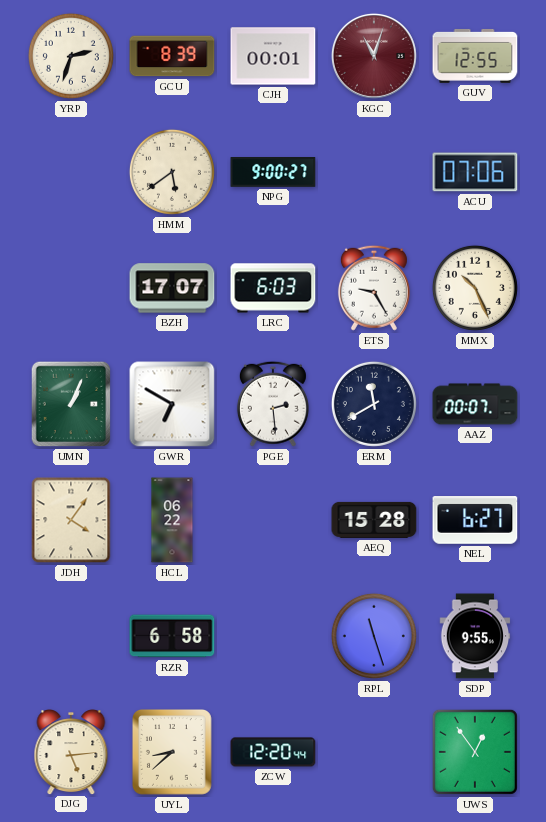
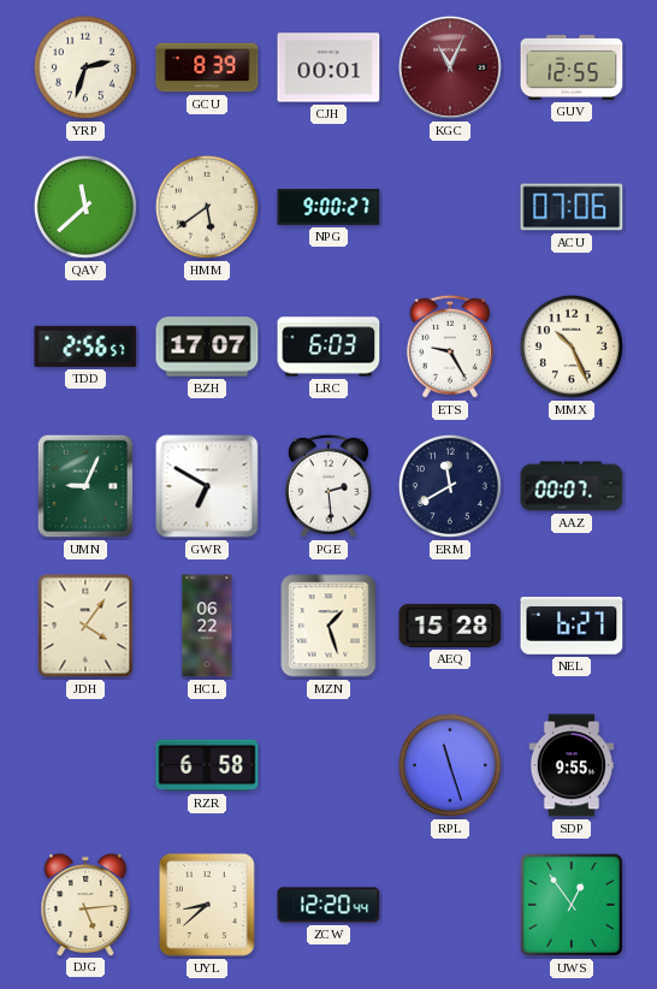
KGC: 11:03 -> 11:04
QAV: none -> 11:38
TDD: none -> 2:56
UMN: 1:04 -> 9:04
MZN: none -> 1:27
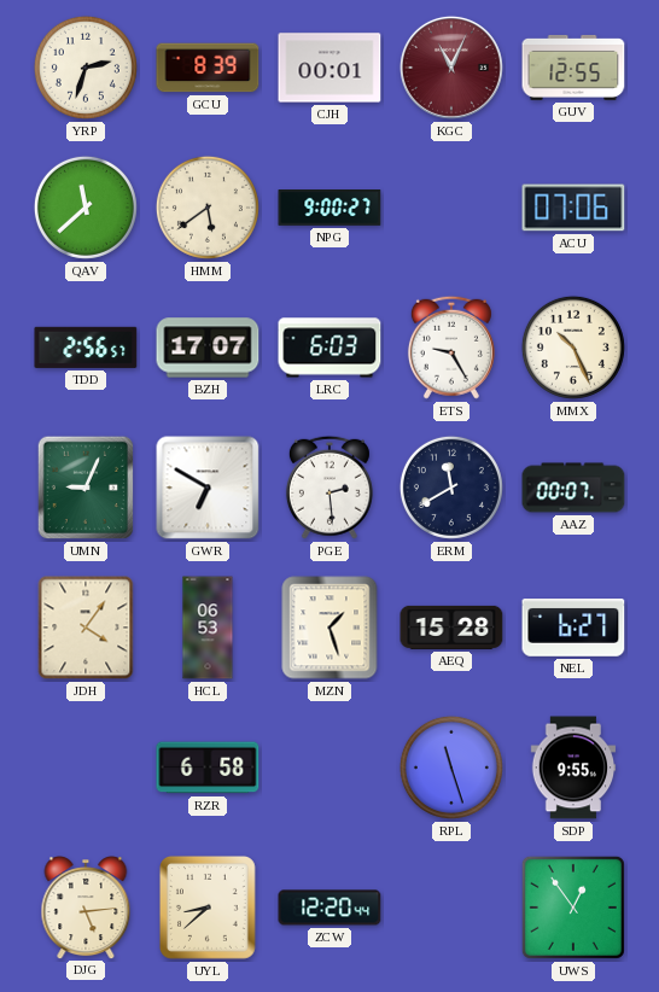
HCL: 06:22 -> 06:53
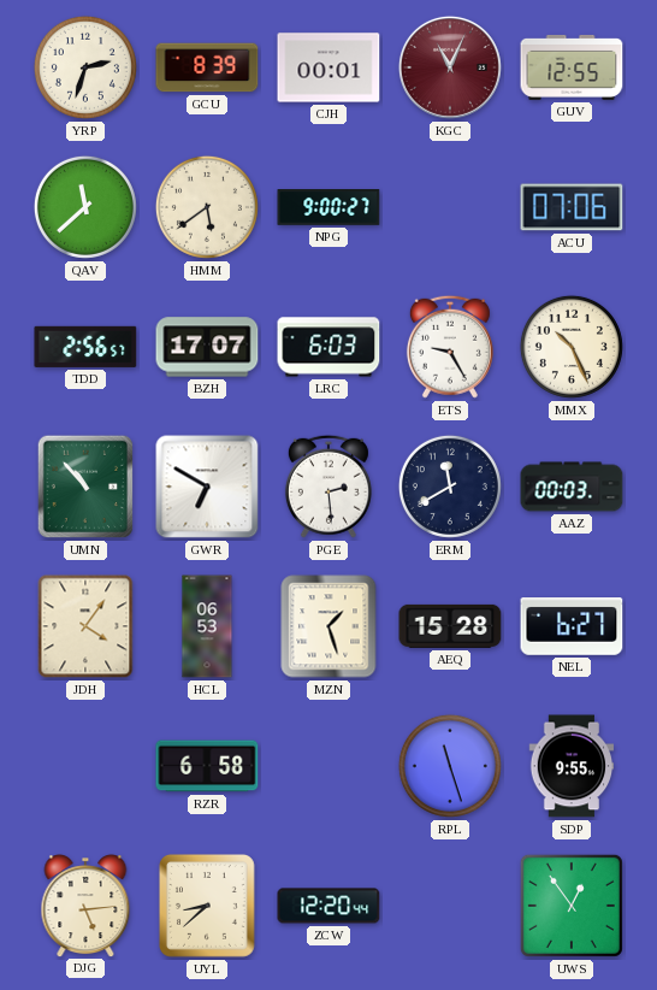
UMN: 9:04 -> 10:53
AAZ: 00:07 -> 00:03
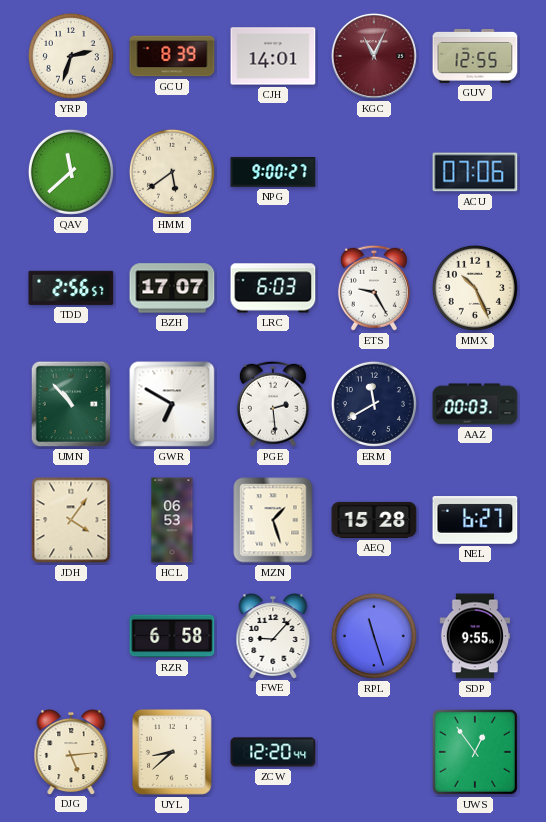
CJH: 00:01 -> 14:01
FWE: none -> 9:07
